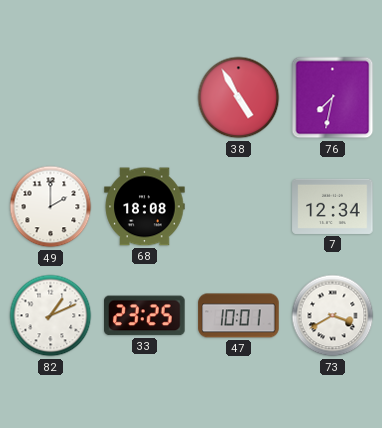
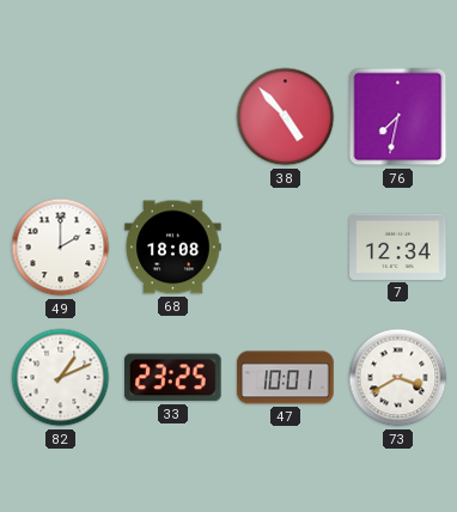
38: 4:55 -> 4:53
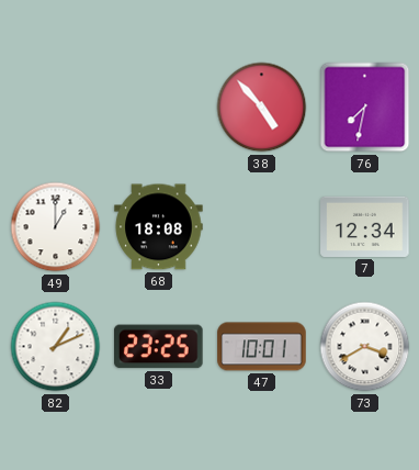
49: 2:00 -> 1:00
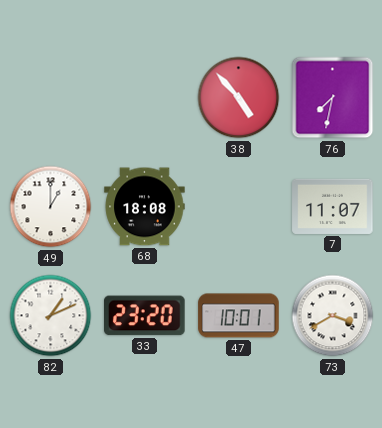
7: 12:34 -> 11:07
33: 23:25 -> 23:20
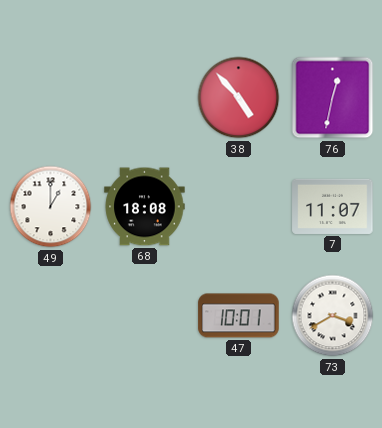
76: 7:32 -> 12:32
82: 1:11 -> none
33: 23:20 -> none
